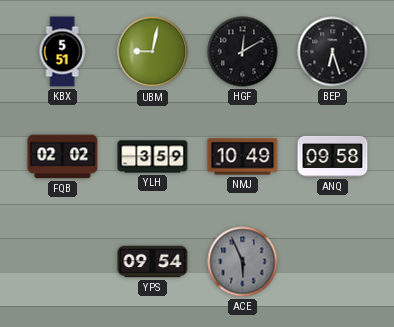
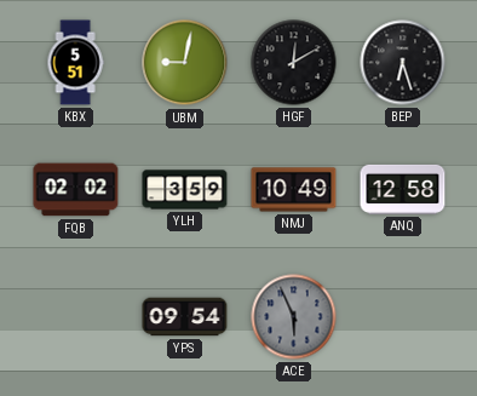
ANQ: 09:58 -> 12:58
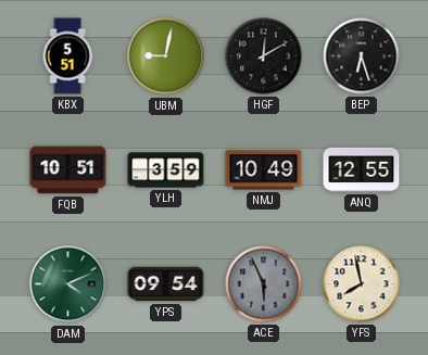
FQB: 02:02 -> 10:51
ANQ: 12:58 -> 12:55
DAM: none -> 4:11
YFS: none -> 7:58
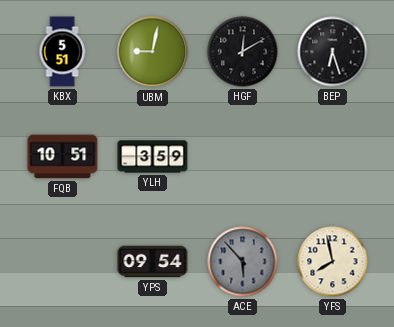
NMJ: 10:49 -> none
ANQ: 12:55 -> none
DAM: 4:11 -> none
ACE: 5:56 -> 5:53
